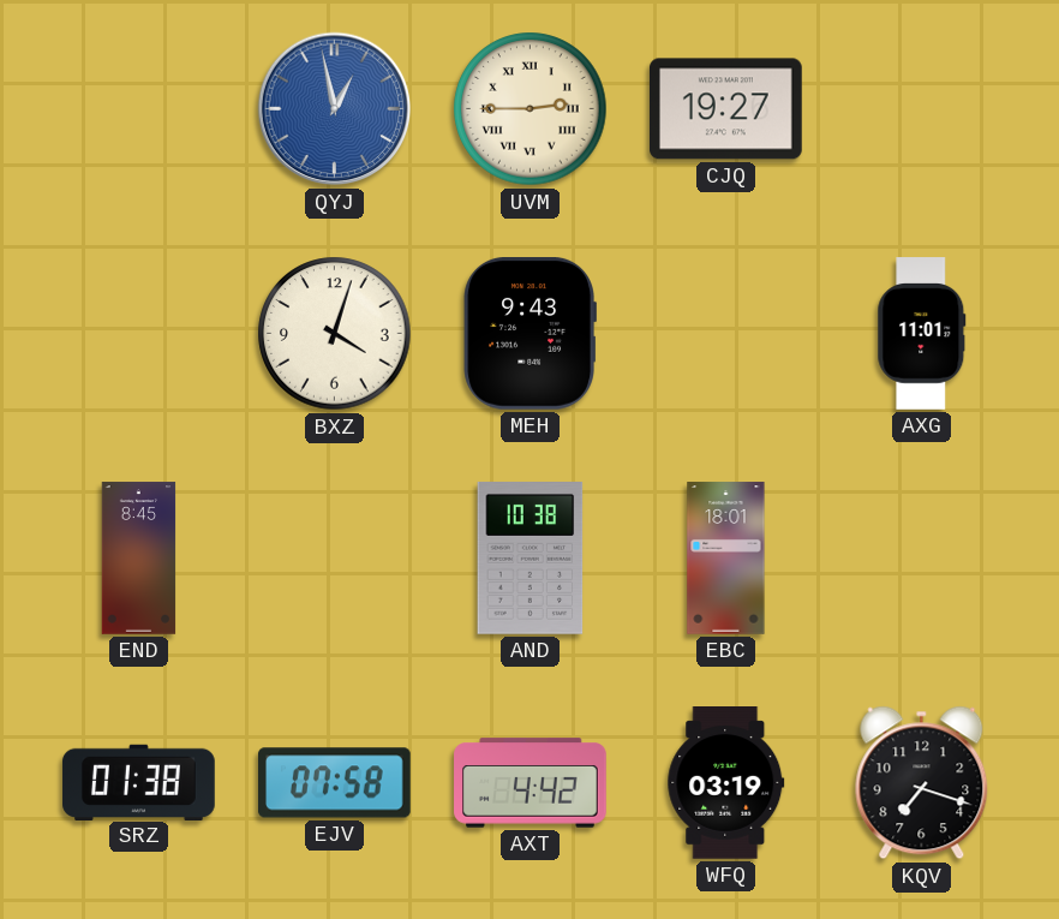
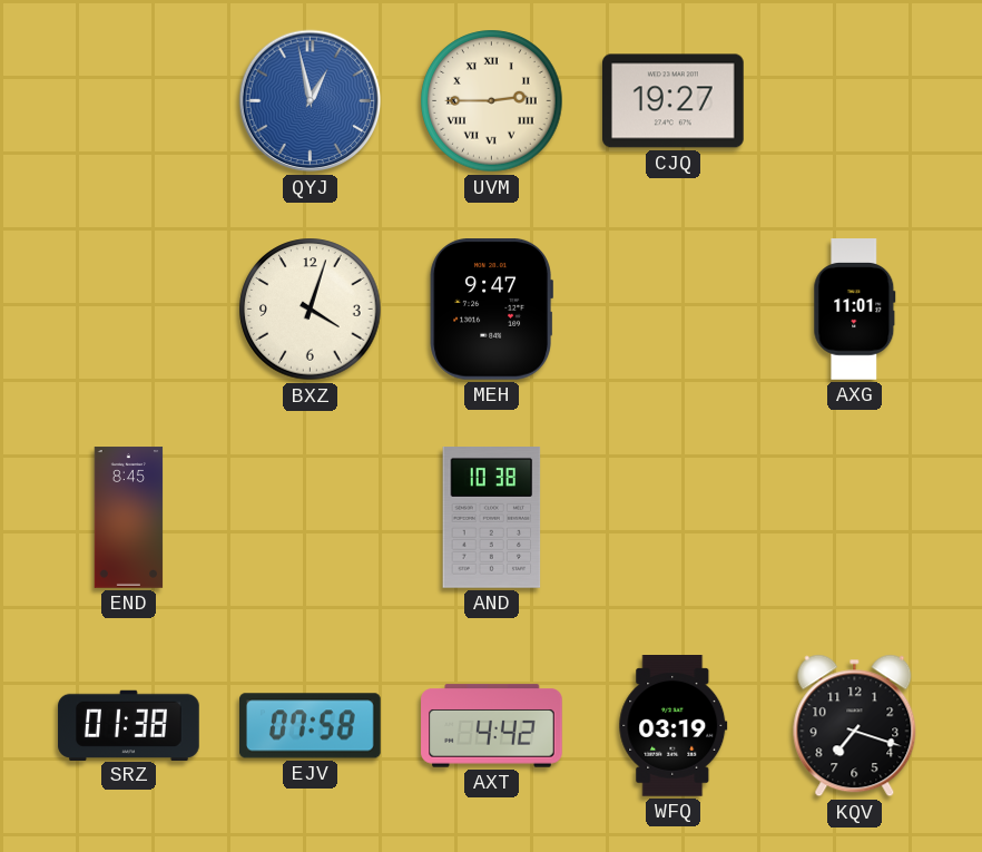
MEH: 9:43 -> 9:47
EBC: 18:01 -> none
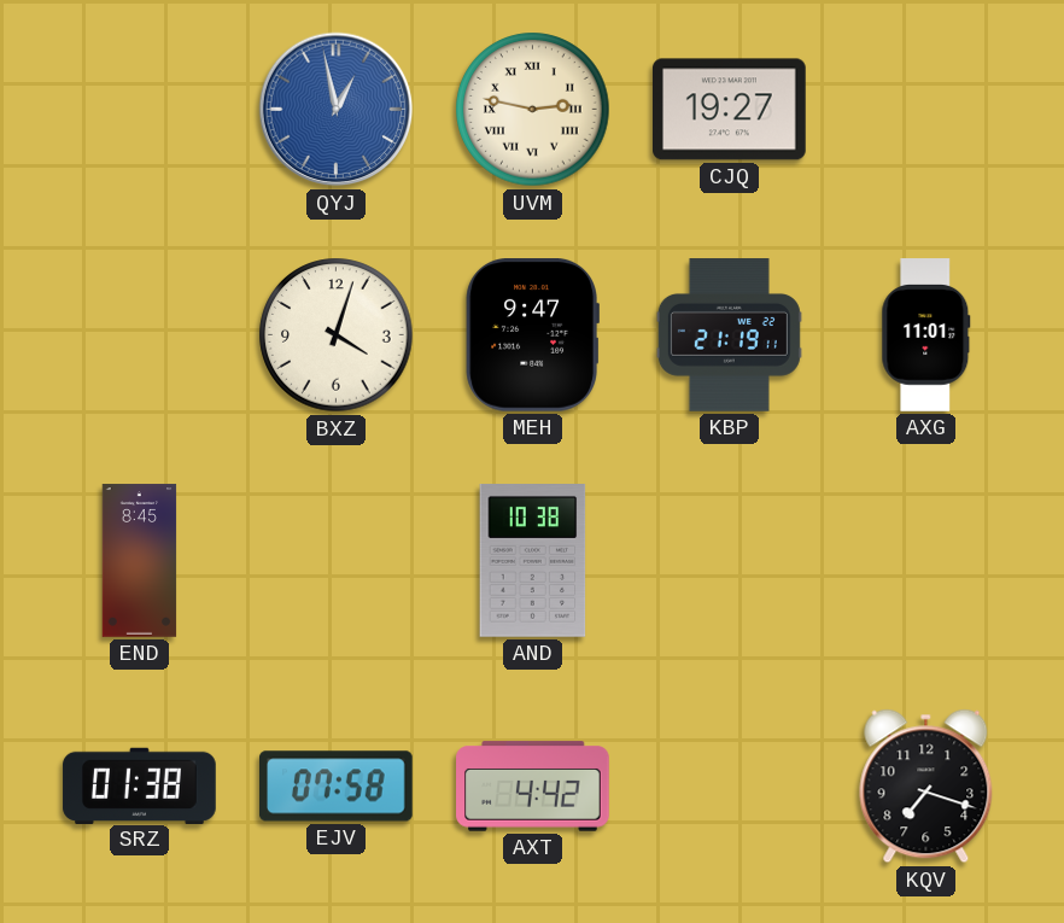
UVM: 2:45 -> 2:47
KBP: none -> 21:19
WFQ: 03:19 -> none
